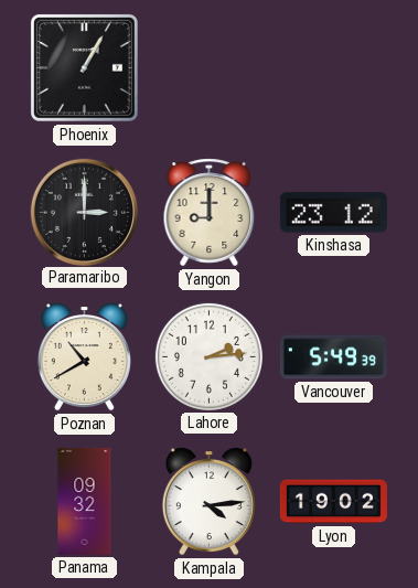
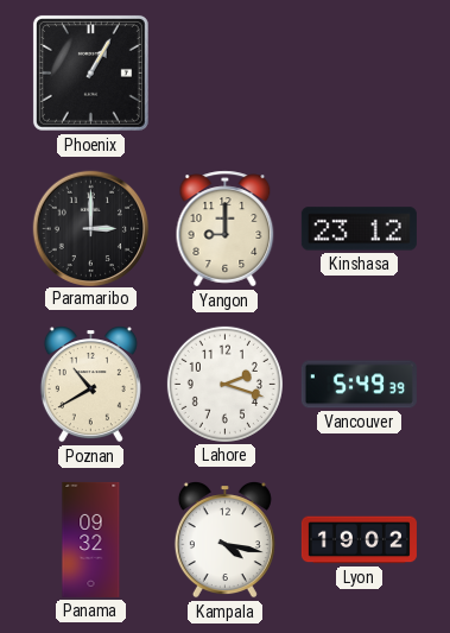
Lahore: 2:14 -> 2:18
Kampala: 4:14 -> 4:17
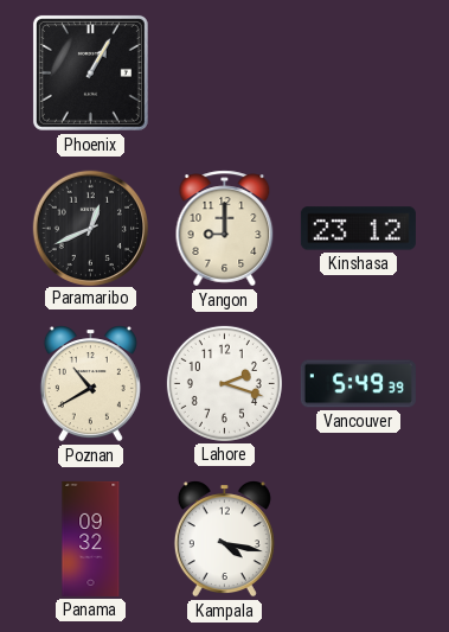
Paramaribo: 3:00 -> 12:41
Lyon: 19:02 -> none
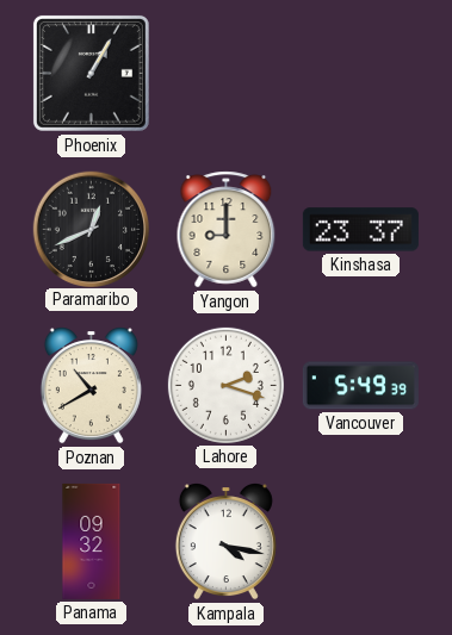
Kinshasa: 23:12 -> 23:37
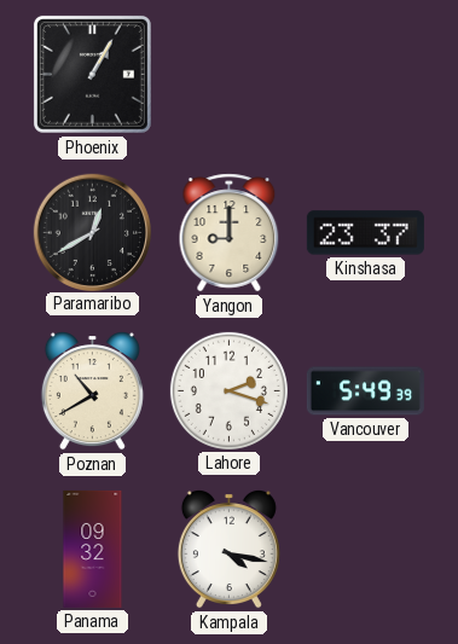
Paramaribo: 12:41 -> 12:40
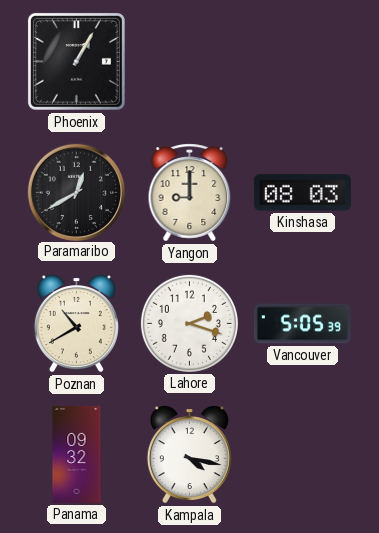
Kinshasa: 23:37 -> 08:03
Vancouver: 5:49 -> 5:05
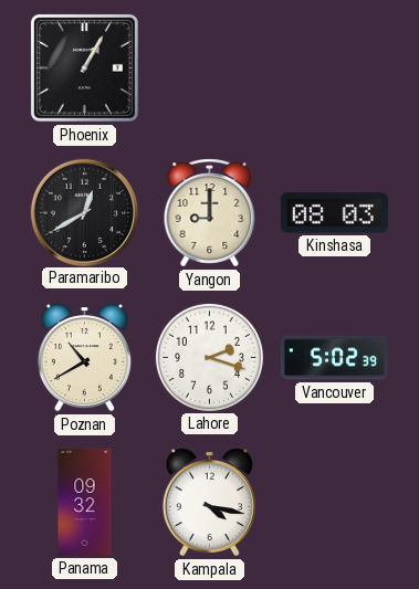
Vancouver: 5:05 -> 5:02
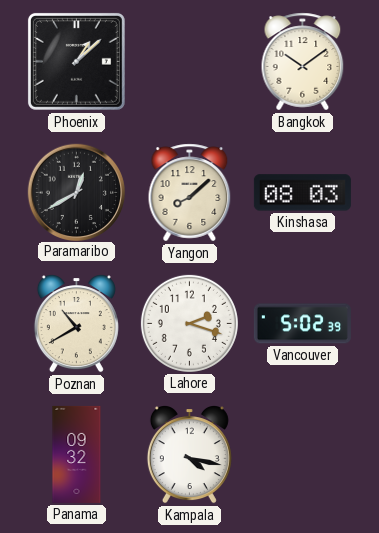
Phoenix: 1:05 -> 1:08
Bangkok: none -> 10:09
Yangon: 9:00 -> 8:08
